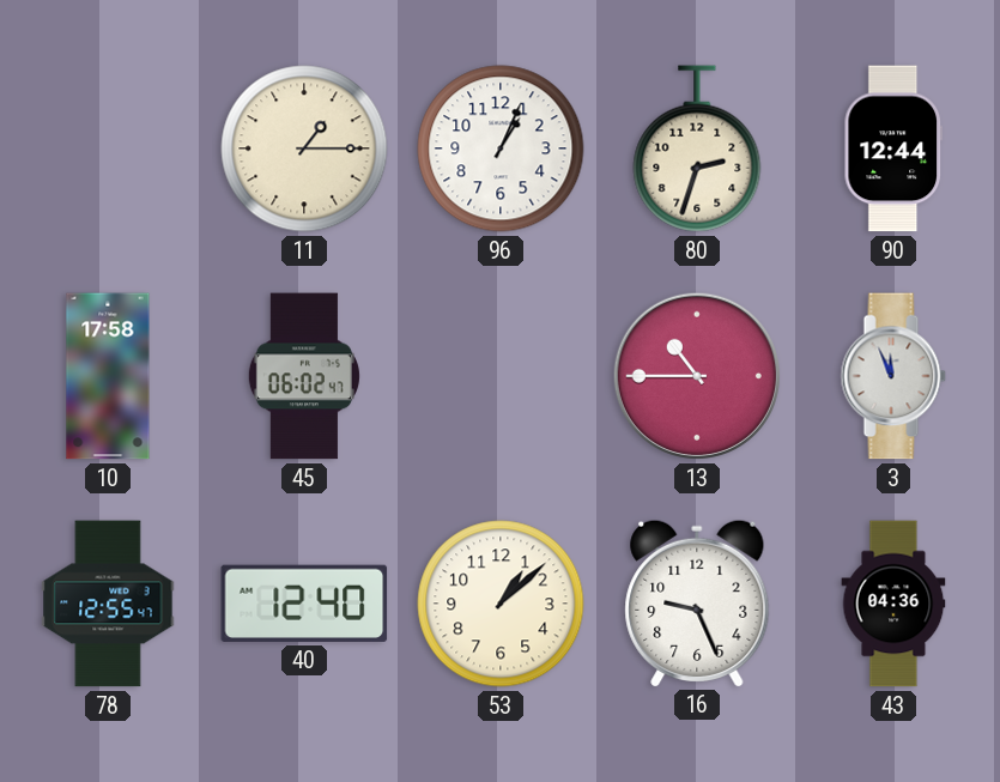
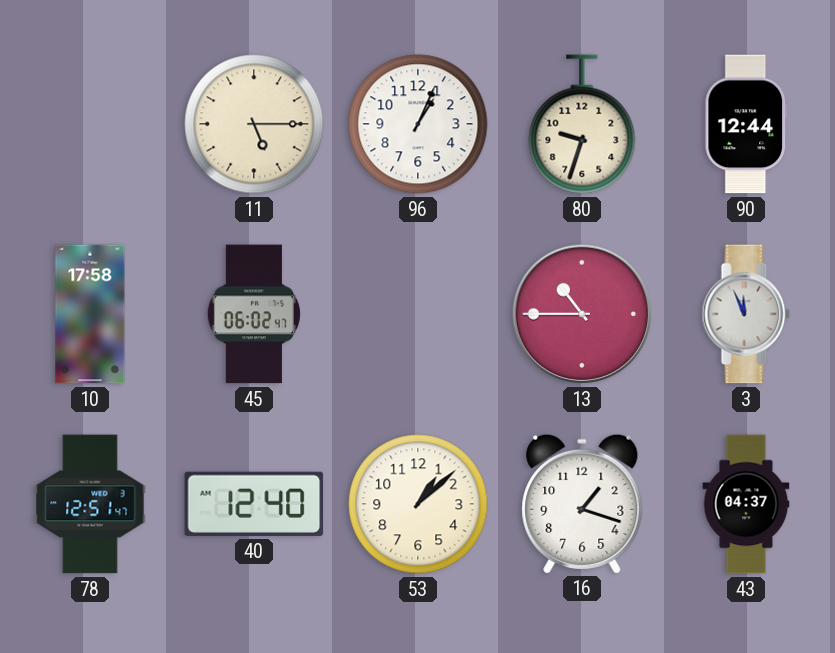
11: 1:15 -> 5:15
80: 2:33 -> 9:33
78: 12:55 -> 12:51
16: 9:26 -> 1:18
43: 04:36 -> 04:37
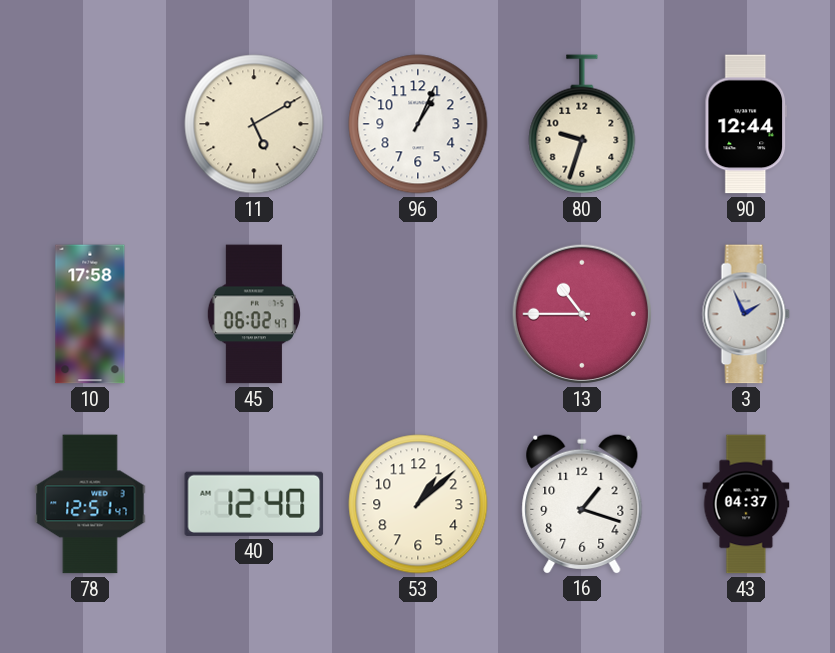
11: 5:15 -> 5:10
3: 11:56 -> 1:56
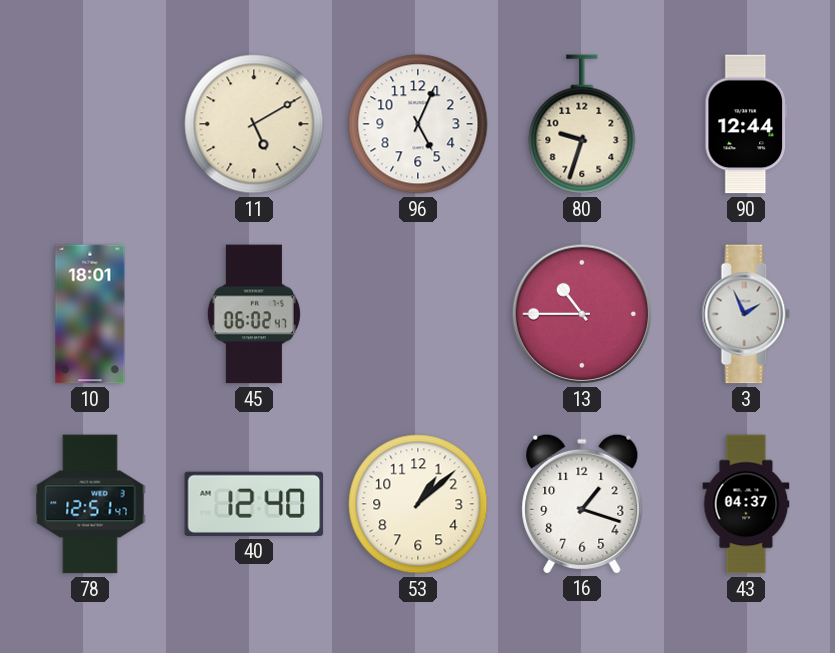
96: 1:04 -> 5:04
10: 17:58 -> 18:01
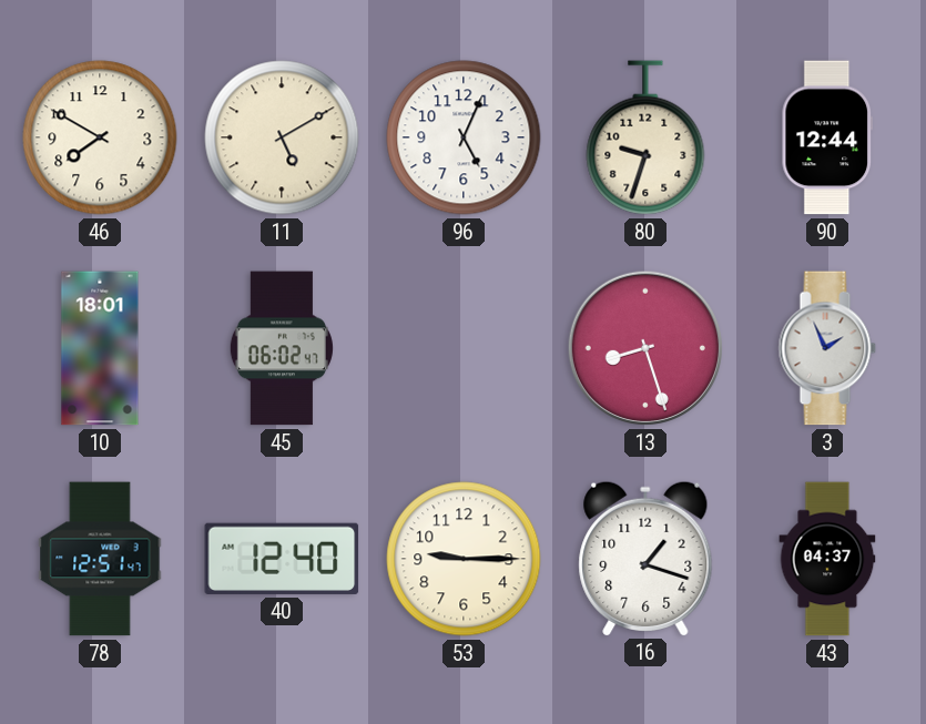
46: none -> 7:50
13: 10:45 -> 8:27
53: 1:08 -> 9:15
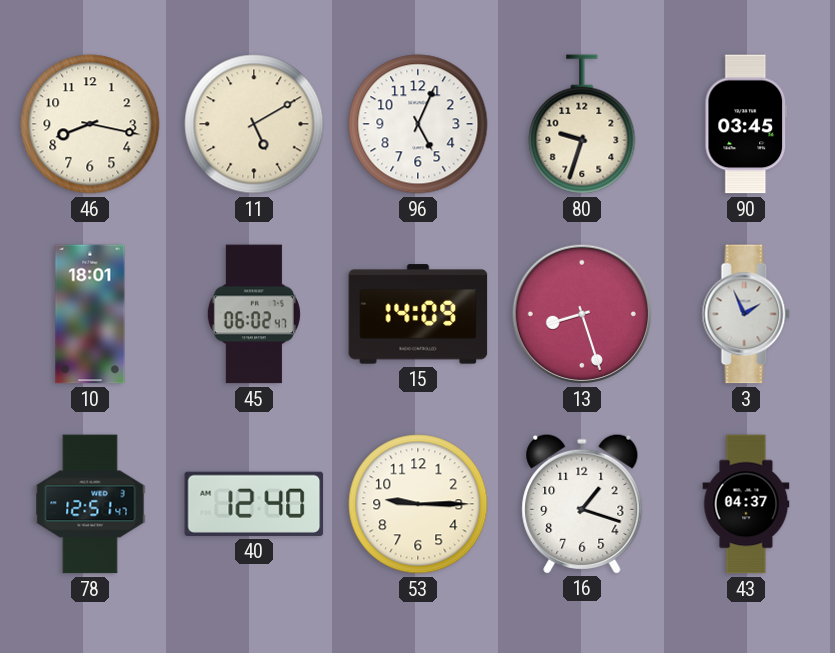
46: 7:50 -> 8:17
90: 12:44 -> 03:45
15: none -> 14:09
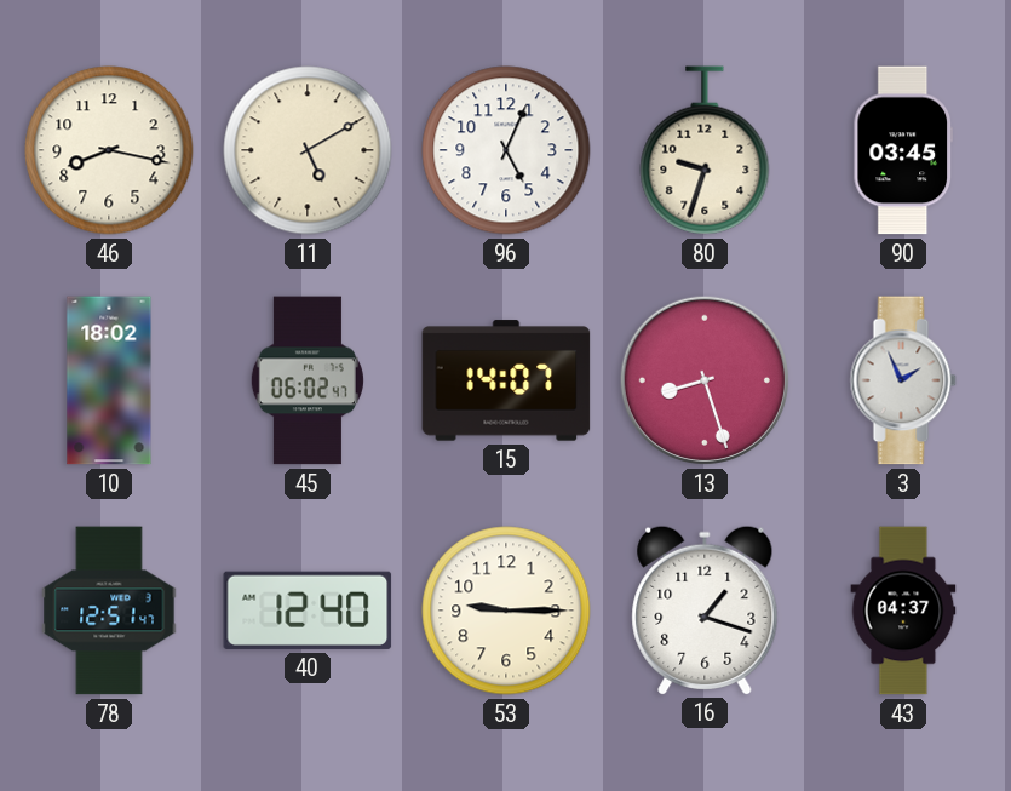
10: 18:01 -> 18:02
15: 14:09 -> 14:07
